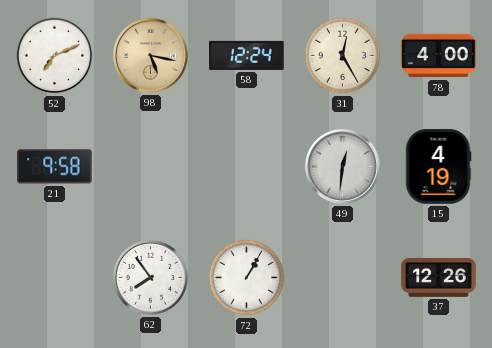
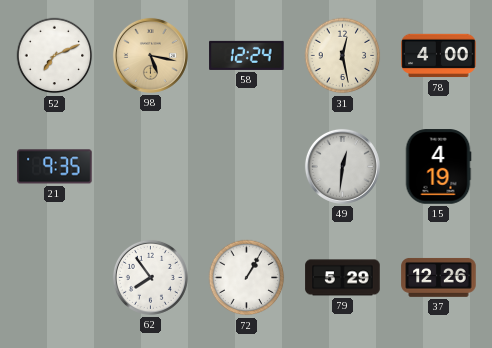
31: 12:25 -> 12:28
21: 9:58 -> 9:35
79: none -> 5:29
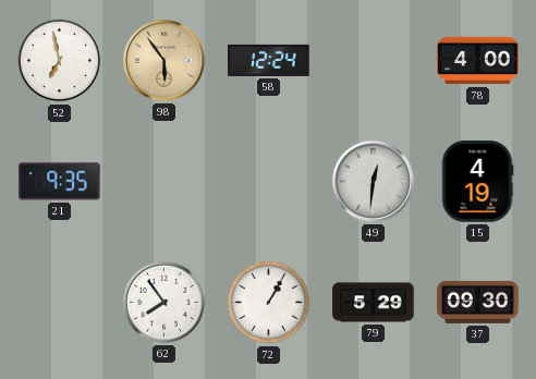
52: 7:11 -> 6:58
98: 5:17 -> 5:54
31: 12:28 -> none
37: 12:26 -> 09:30
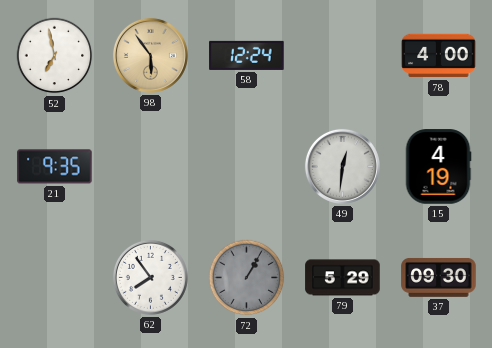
72 dial: white -> grey
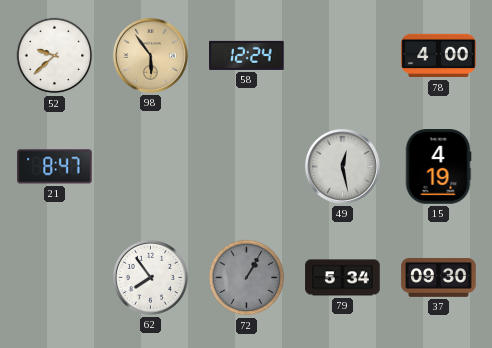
52: 6:58 -> 9:38
21: 9:35 -> 8:47
49: 12:31 -> 12:28
79: 5:29 -> 5:34
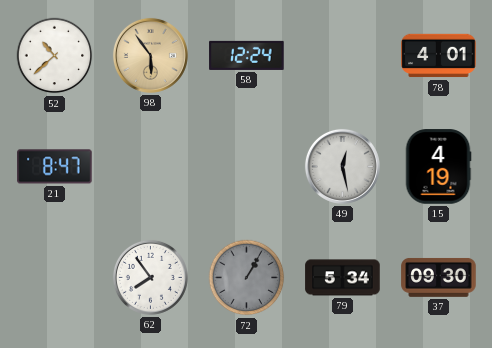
52: 9:38 -> 10:38
78: 4:00 -> 4:01
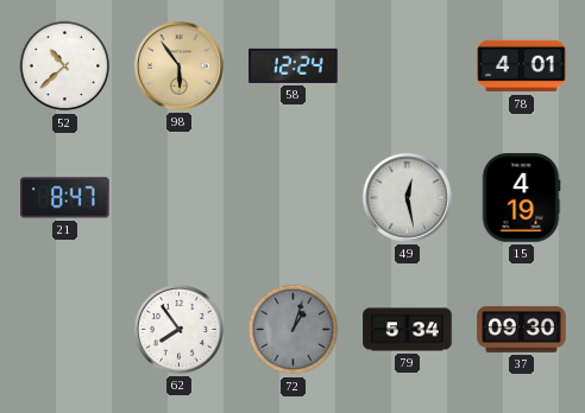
72: 1:05 -> 1:03
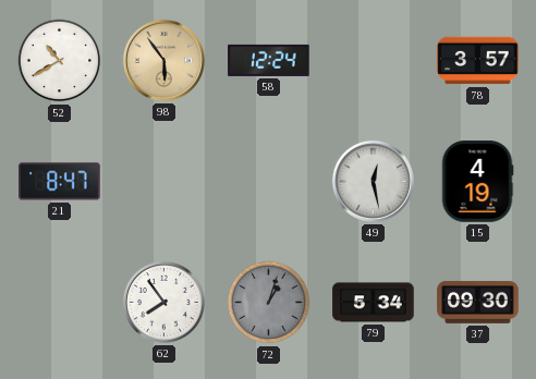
52: 10:38 -> 10:40
78: 4:01 -> 3:57
